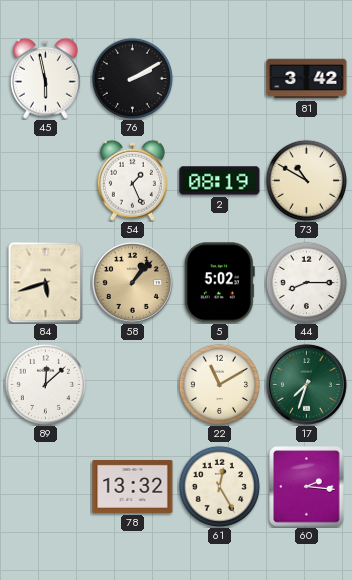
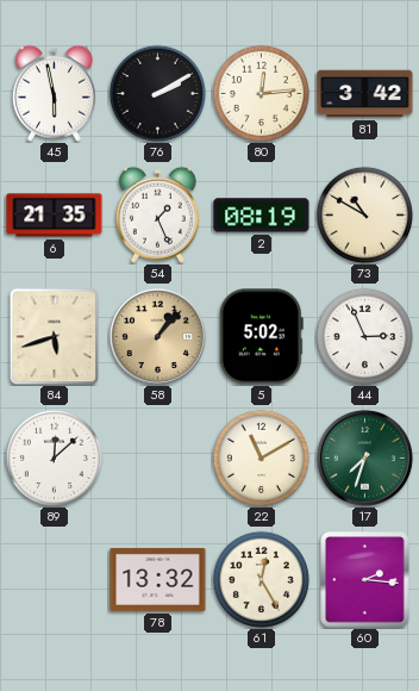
80: none -> 12:14
6: none -> 21:35
44: 8:15 -> 2:56
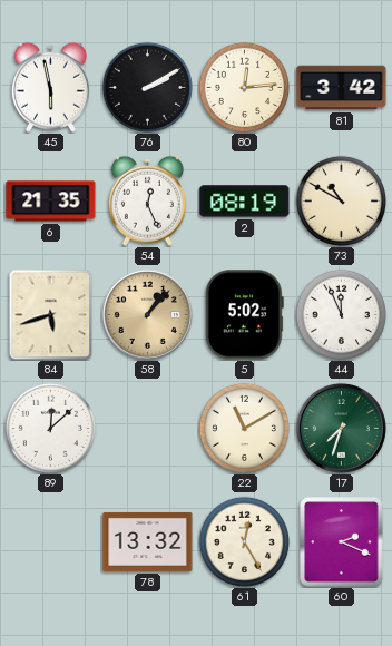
54: 1:26 -> 12:26
44: 2:56 -> 11:56
60: 2:16 -> 2:19
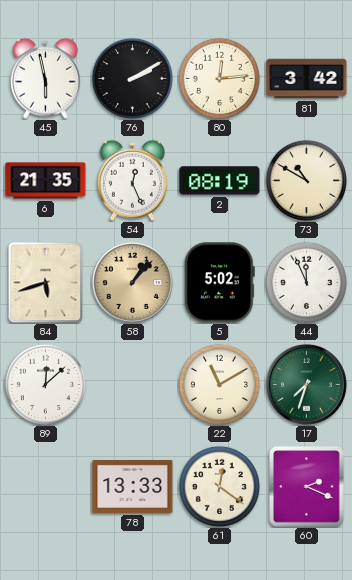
78: 13:32 -> 13:33
61: 12:25 -> 12:21
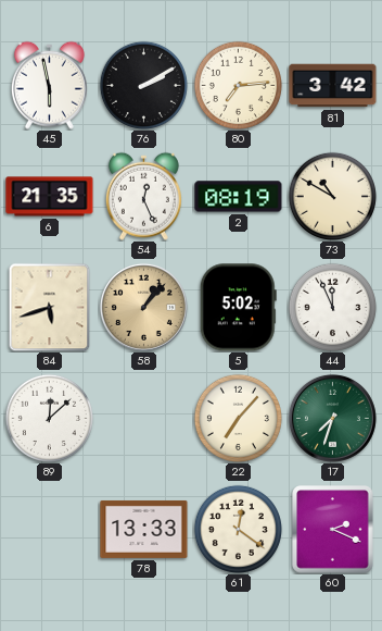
80: 12:14 -> 7:14
22: 11:10 -> 7:07
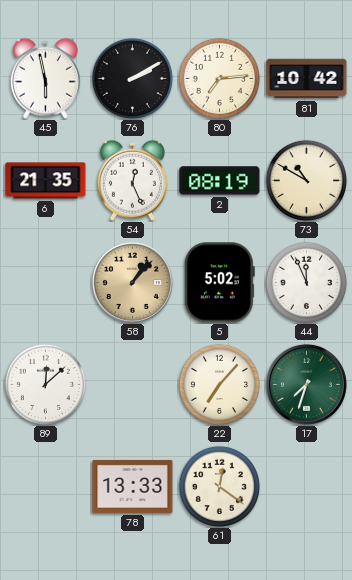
81: 3:42 -> 10:42
84: 5:42 -> none
60: 2:19 -> none
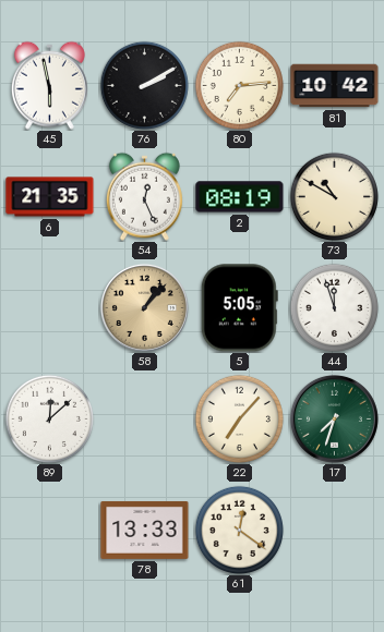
5: 5:02 -> 5:05
44: 11:56 -> 11:57
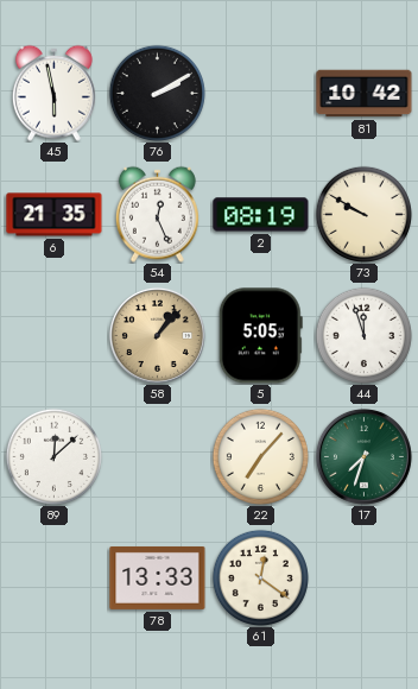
80: 7:14 -> none
73: 10:50 -> 9:50
